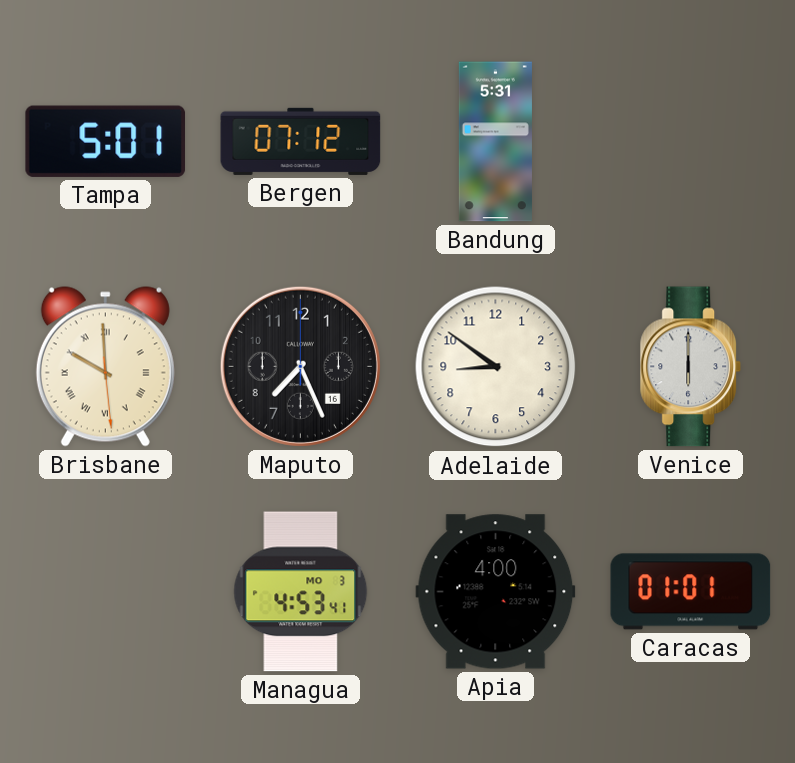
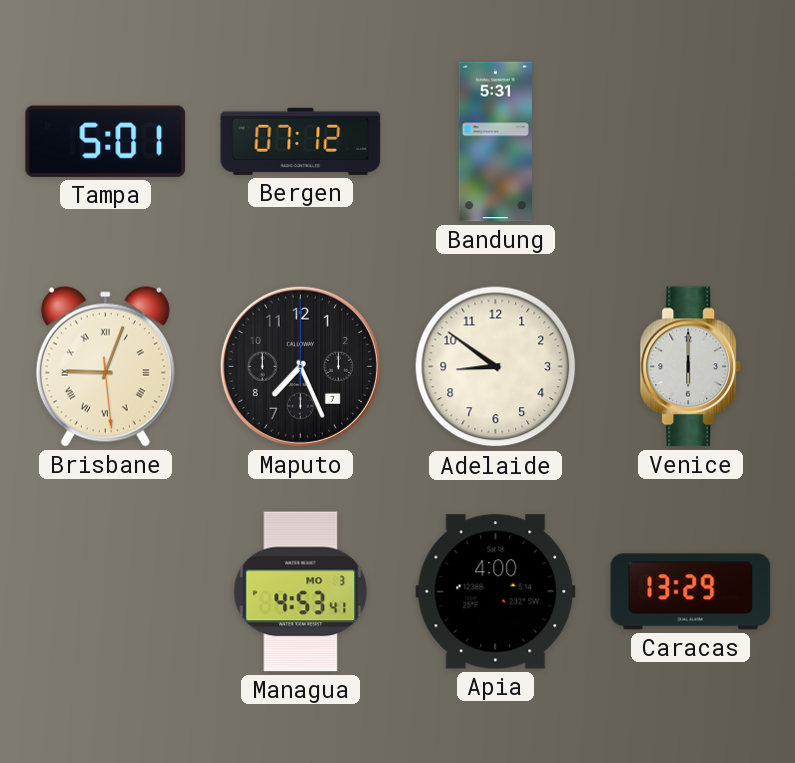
Brisbane: 9:59 -> 9:03
Maputo date: 16 -> 7
Caracas: 01:01 -> 13:29
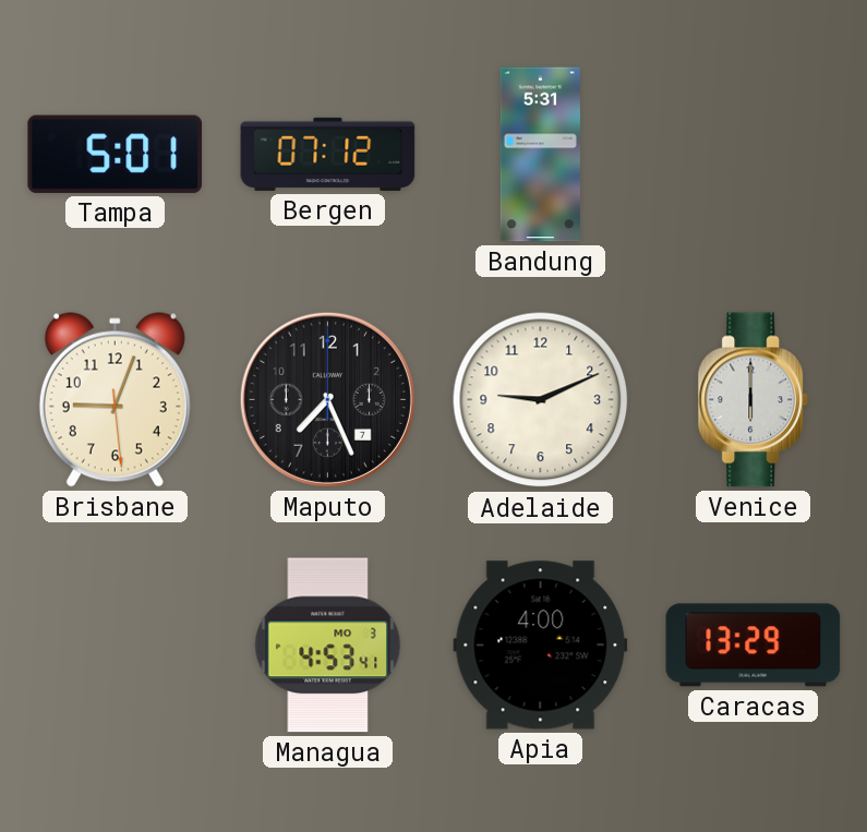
Brisbane numerals: Roman -> Arabic
Adelaide: 8:51 -> 9:11
